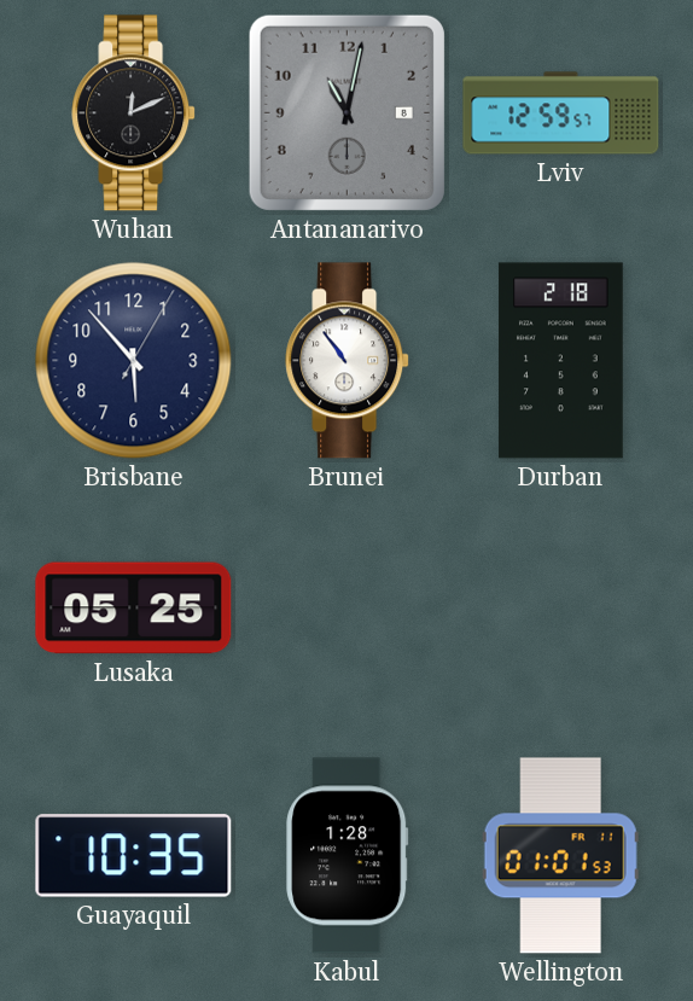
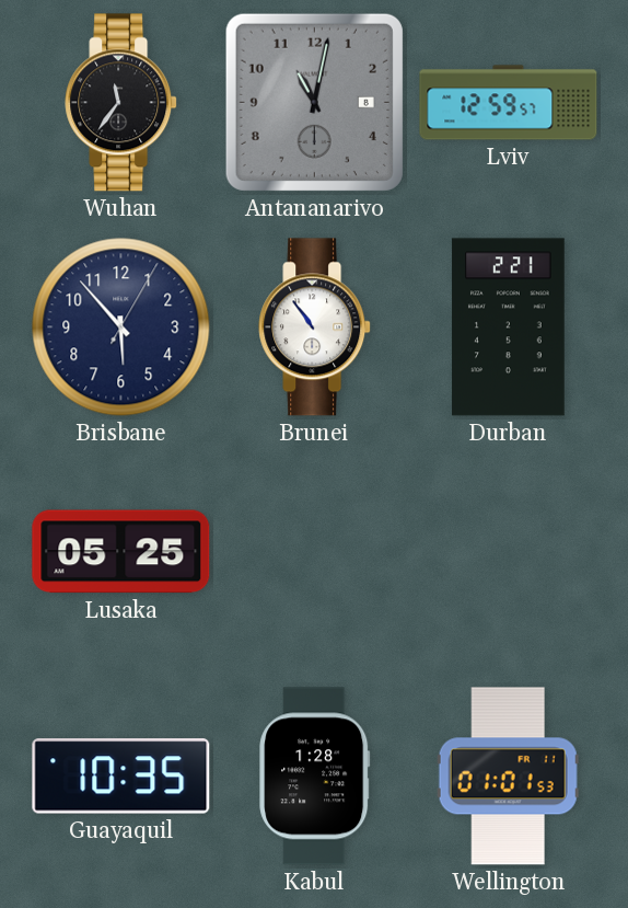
Wuhan: 12:11 -> 11:36
Durban: 2:18 -> 2:21
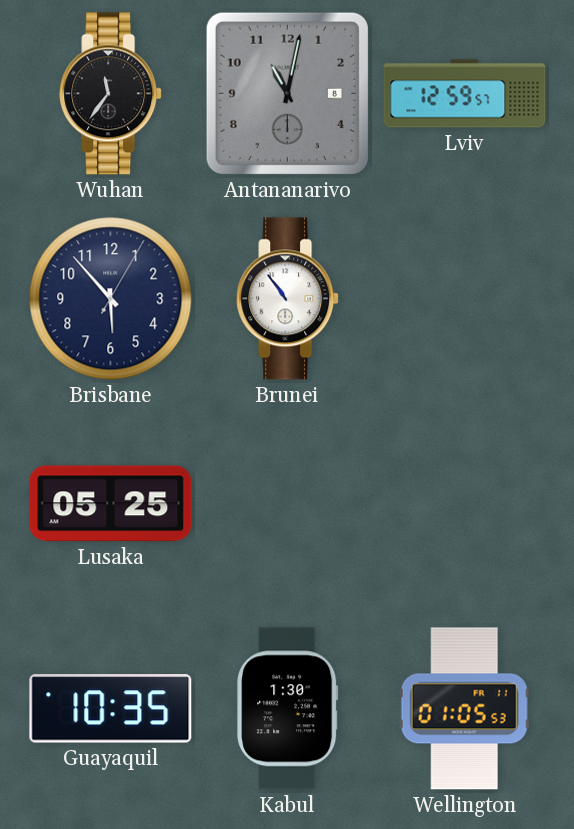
Durban: 2:21 -> none
Kabul: 1:28 -> 1:30
Wellington: 01:01 -> 01:05
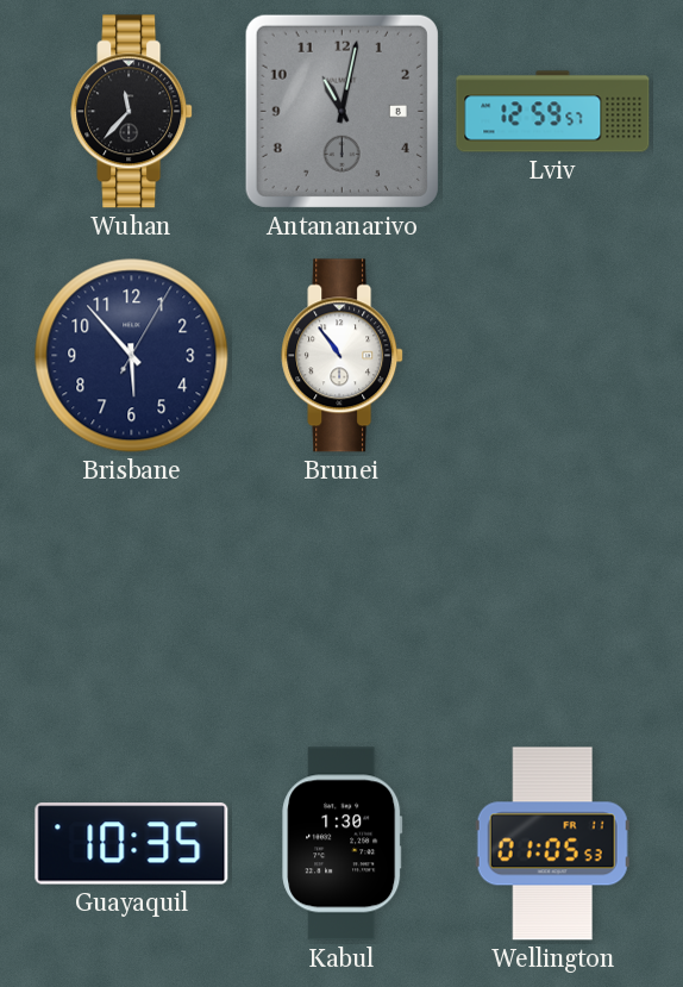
Wuhan: 11:36 -> 11:37
Lusaka: 05:25 -> none
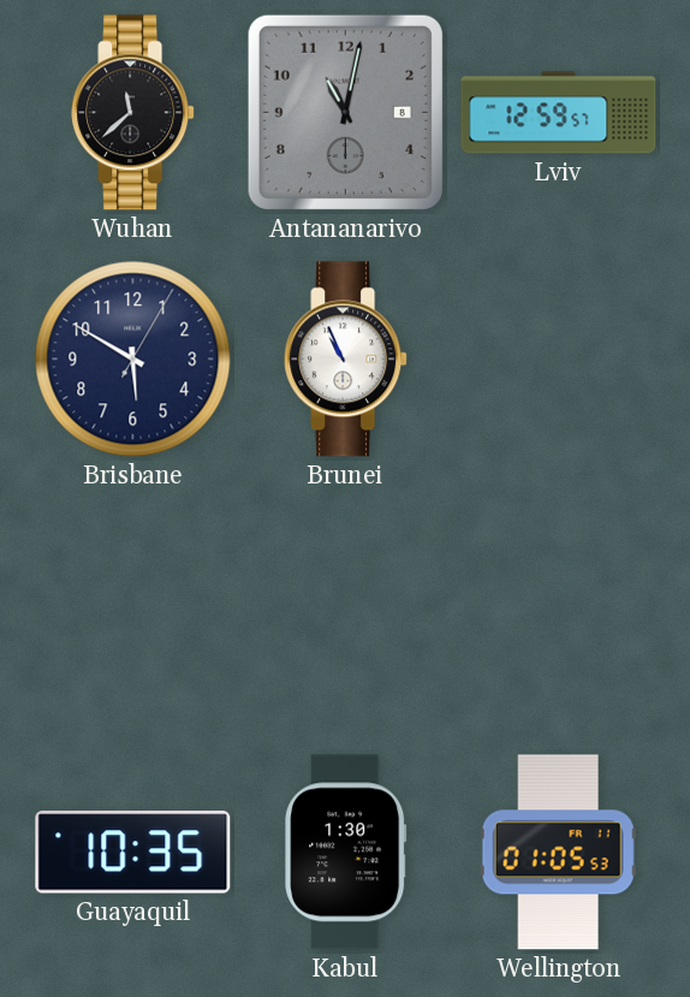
Wuhan: 11:37 -> 11:38
Brisbane: 5:53 -> 5:50
Brunei: 10:54 -> 10:56
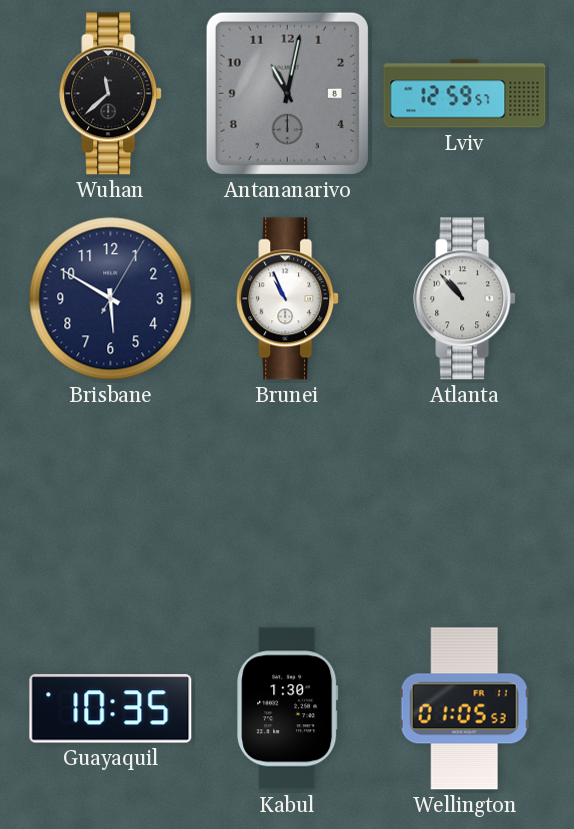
Atlanta: none -> 10:53
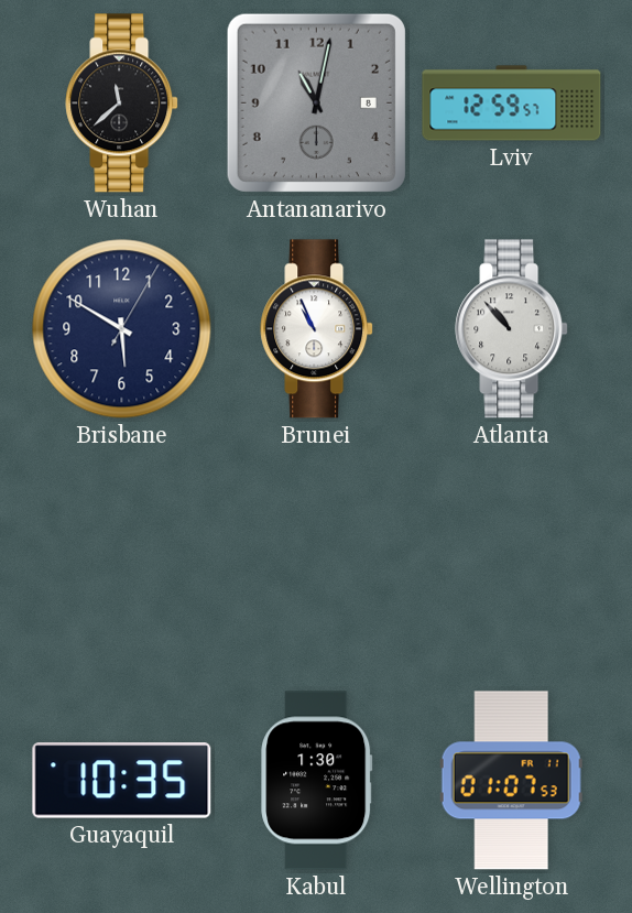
Wellington: 01:05 -> 01:07
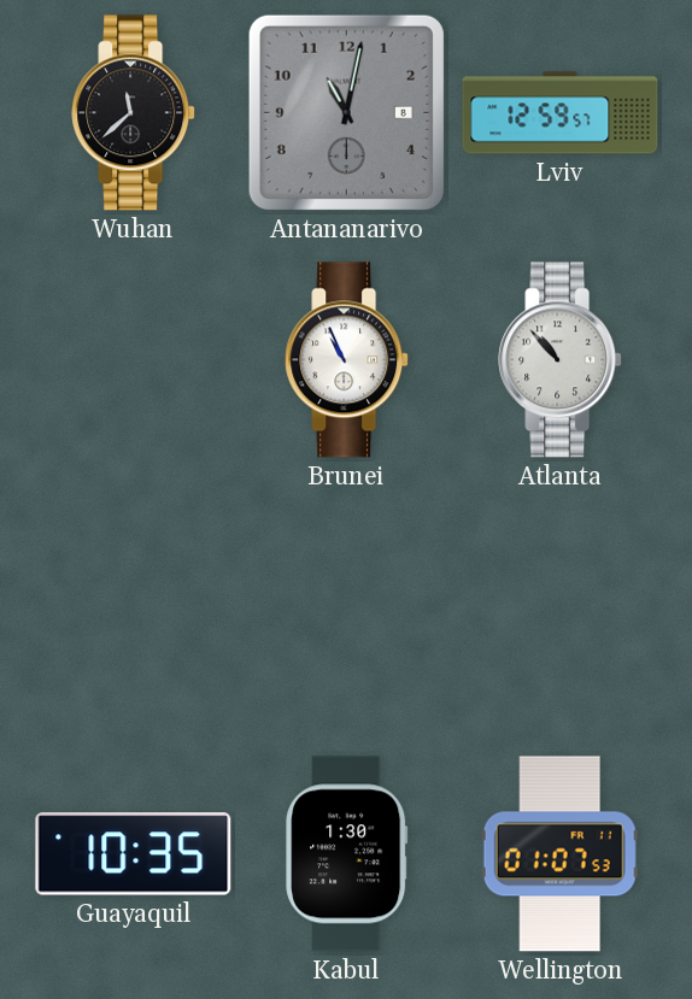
Brisbane: 5:50 -> none
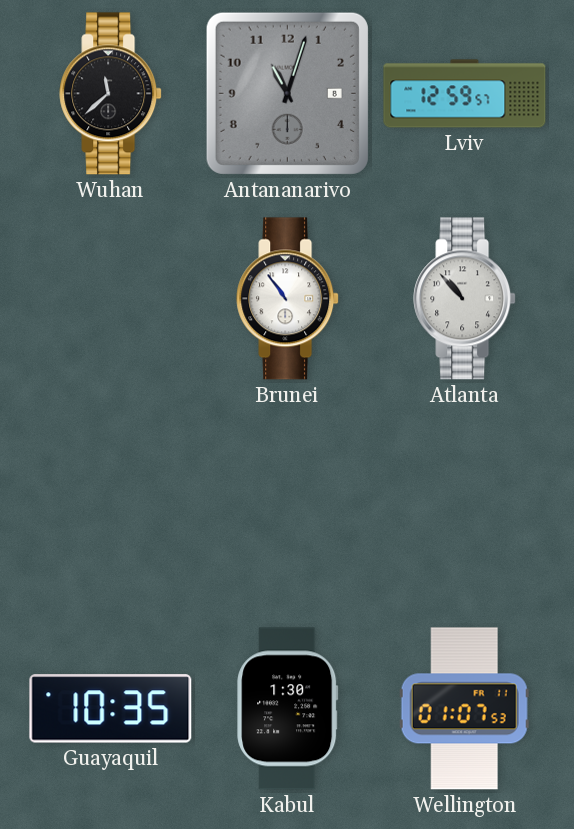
Antananarivo: 11:02 -> 11:03
Brunei: 10:56 -> 10:54
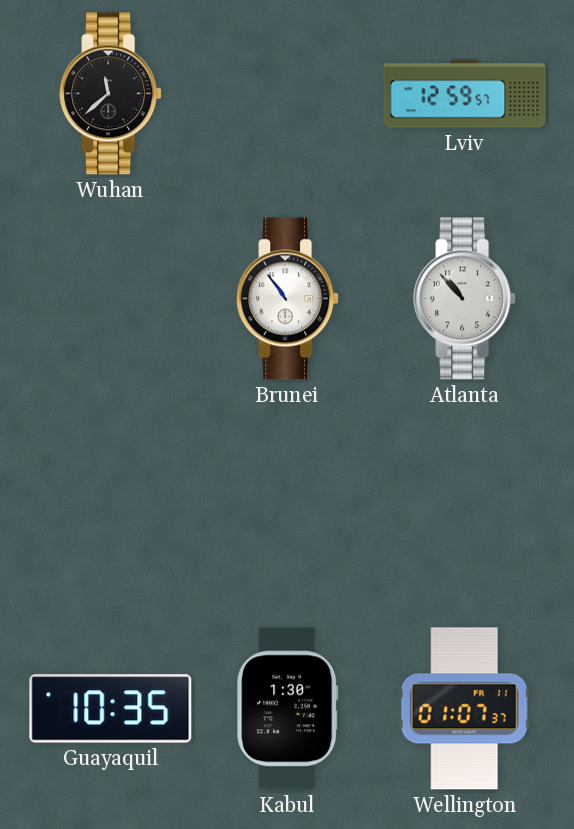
Antananarivo: 11:03 -> none
Wellington: 01:07:53 -> 01:07:37
